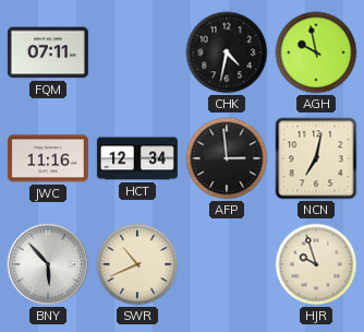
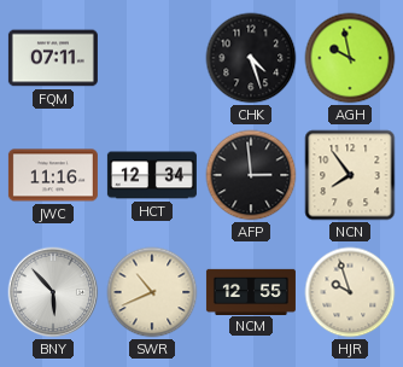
CHK: 4:32 -> 4:27
NCN: 7:02 -> 7:54
NCM: none -> 12:55
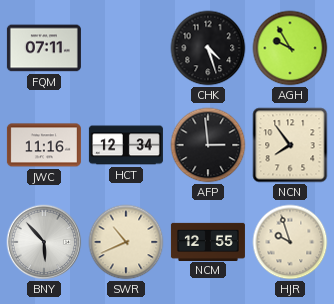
AGH: 9:58 -> 9:55
